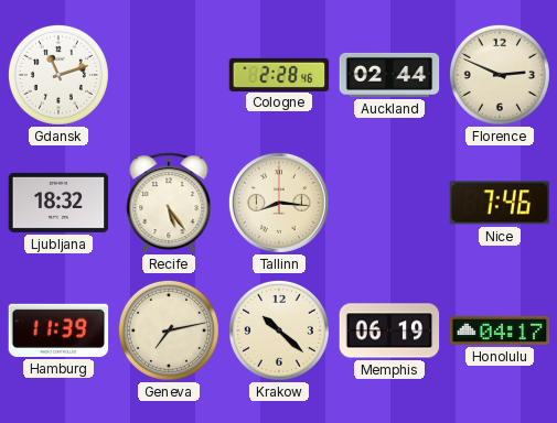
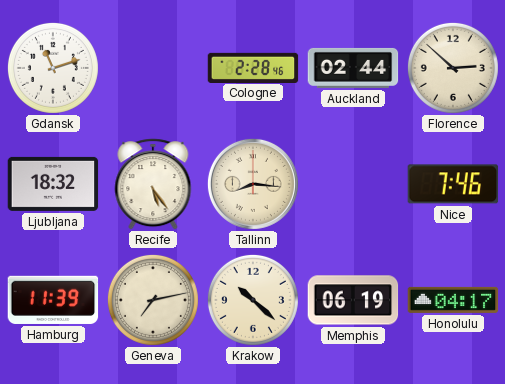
Florence: 2:49 -> 2:52
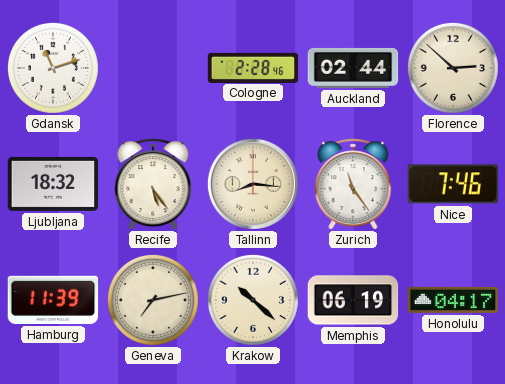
Zurich: none -> 11:24
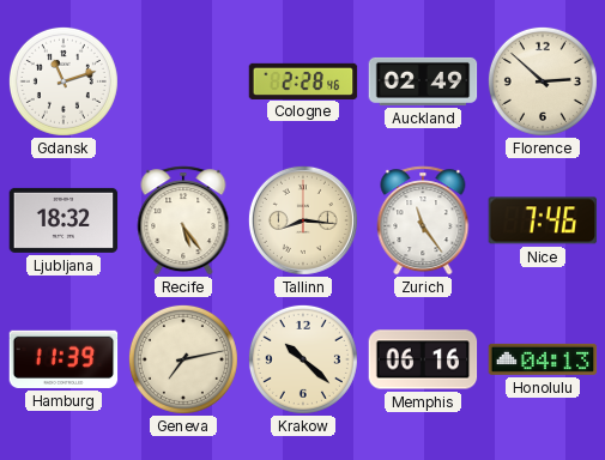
Auckland: 02:44 -> 02:49
Memphis: 06:19 -> 06:16
Honolulu: 04:17 -> 04:13
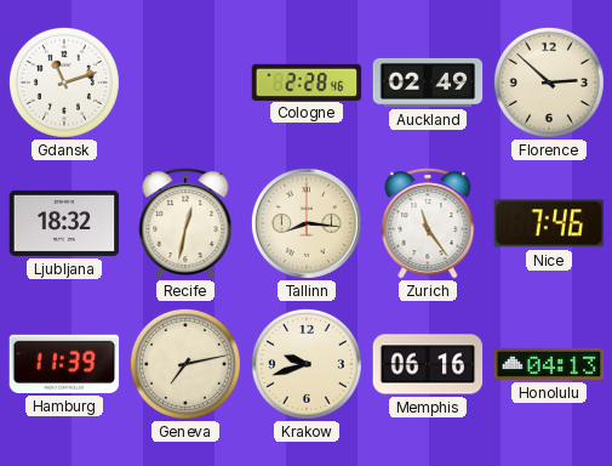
Recife: 5:24 -> 12:32
Krakow: 10:22 -> 9:42
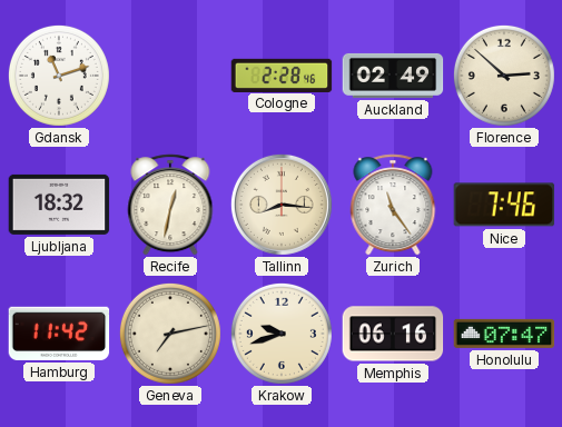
Hamburg: 11:39 -> 11:42
Honolulu: 04:13 -> 07:47
